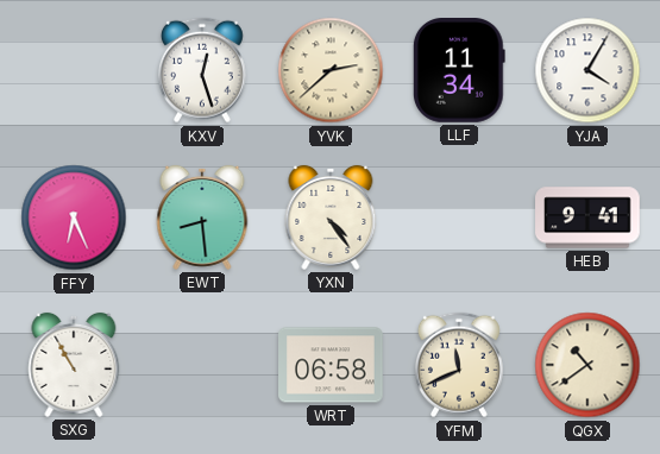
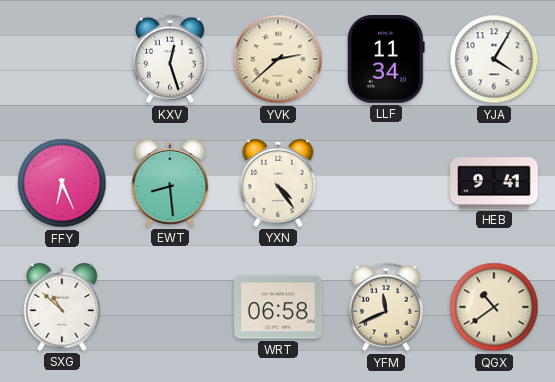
SXG: 10:55 -> 10:52
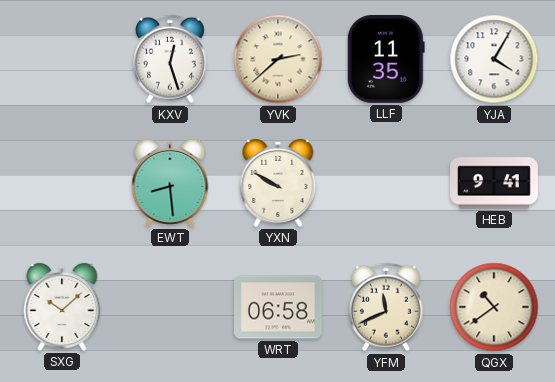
LLF: 11:34 -> 11:35
FFY: 6:26 -> none
YXN: 4:24 -> 9:50
SXG: 10:52 -> 10:08
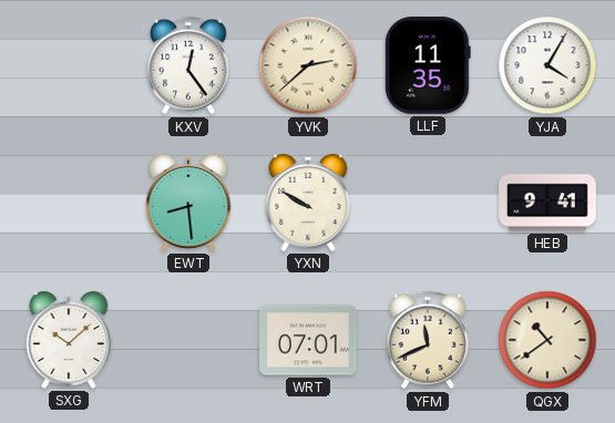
KXV: 12:27 -> 12:24
WRT: 06:58 -> 07:01
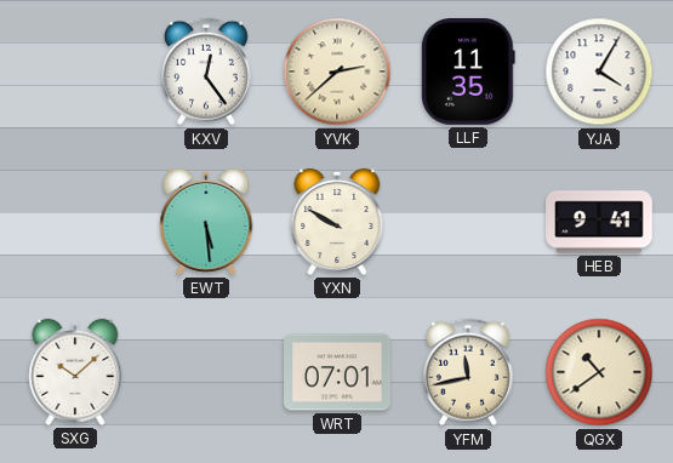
EWT: 8:29 -> 5:29
YFM: 11:41 -> 11:43
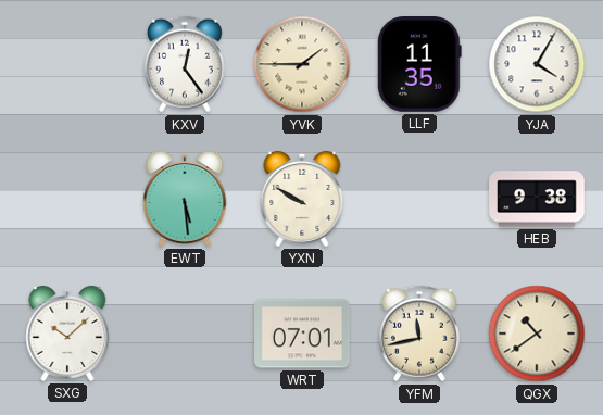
YVK: 2:38 -> 1:45
HEB: 9:41 -> 9:38
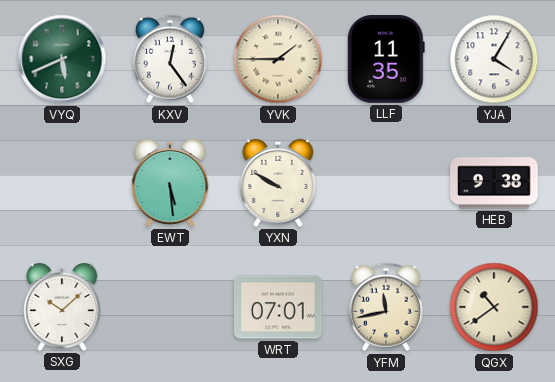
VYQ: none -> 5:41
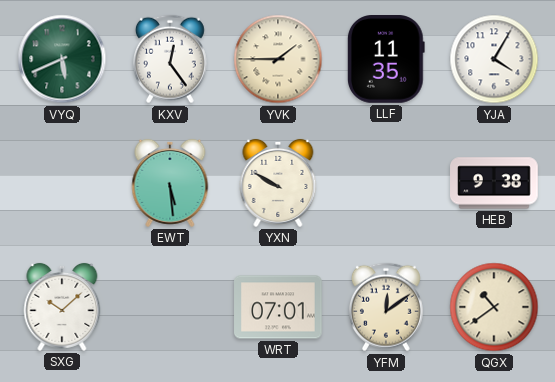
YFM: 11:43 -> 12:09
